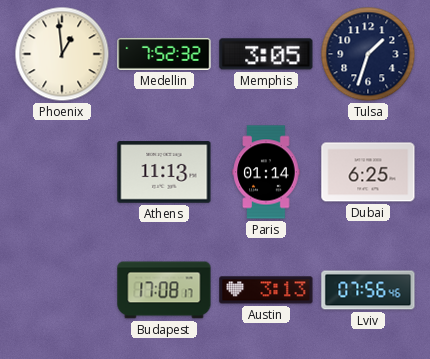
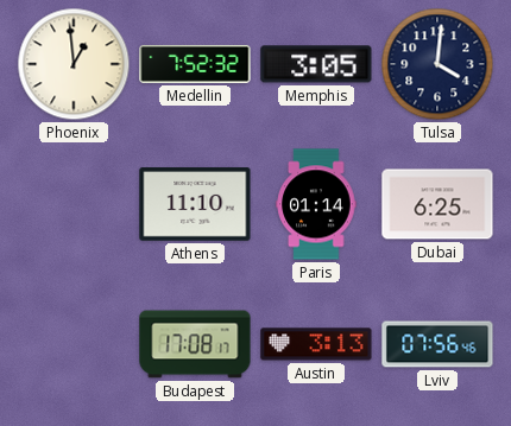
Tulsa: 1:33 -> 4:01
Athens: 11:13 -> 11:10
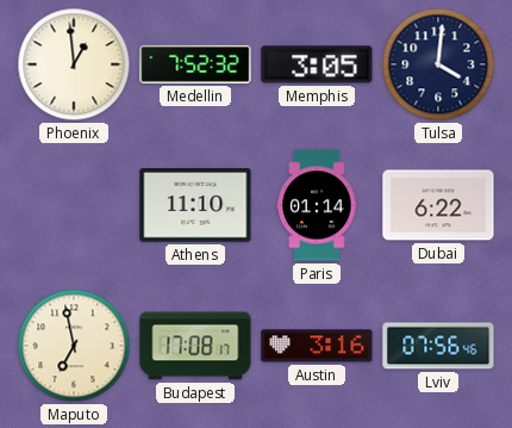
Dubai: 6:25 -> 6:22
Maputo: none -> 6:58
Austin: 3:13 -> 3:16
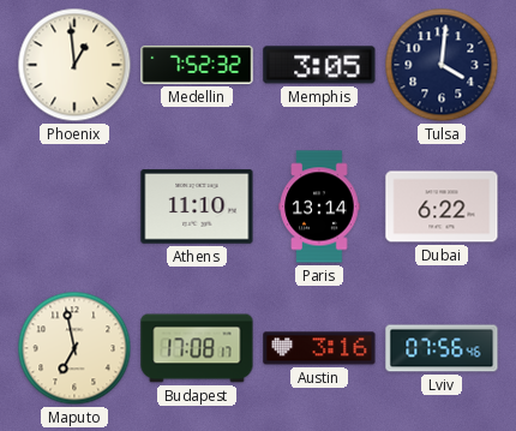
Paris: 01:14 -> 13:14
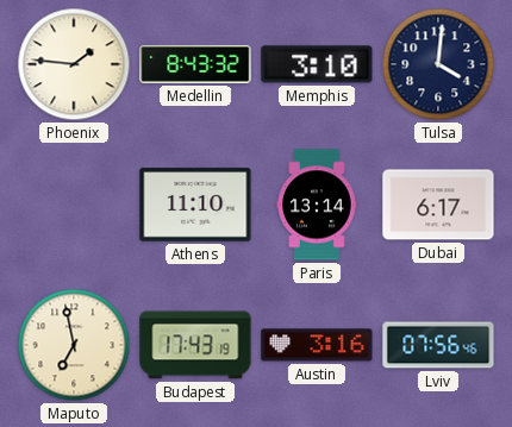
Phoenix: 12:59 -> 1:46
Medellin: 7:52 -> 8:43
Memphis: 3:05 -> 3:10
Dubai: 6:22 -> 6:17
Budapest: 17:08 -> 17:43
